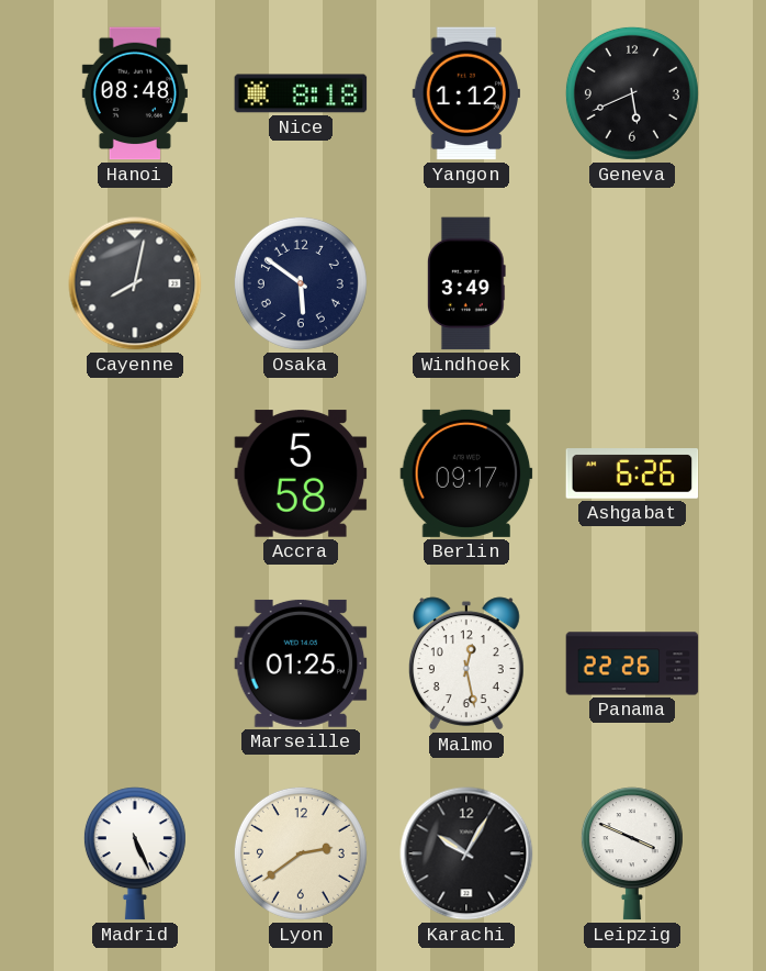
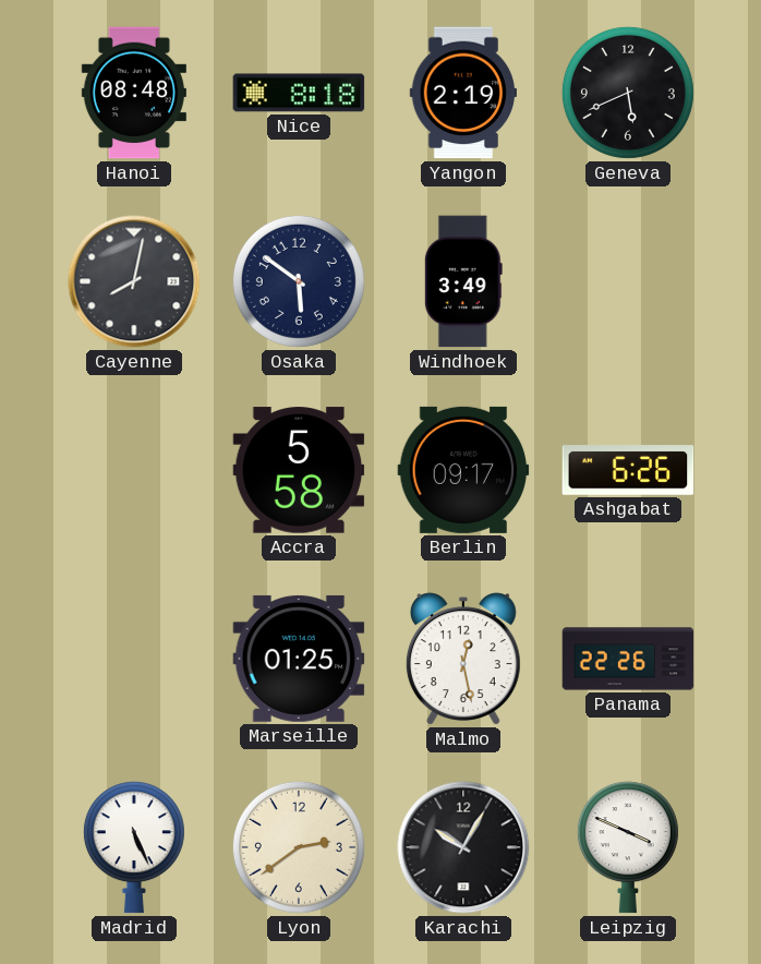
Yangon: 1:12 -> 2:19
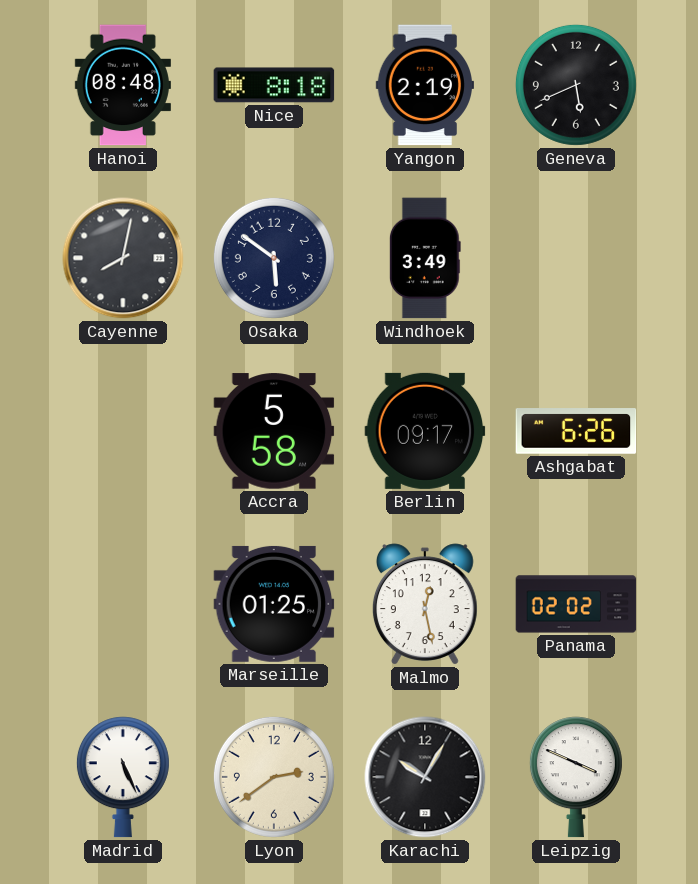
Panama: 22:26 -> 02:02
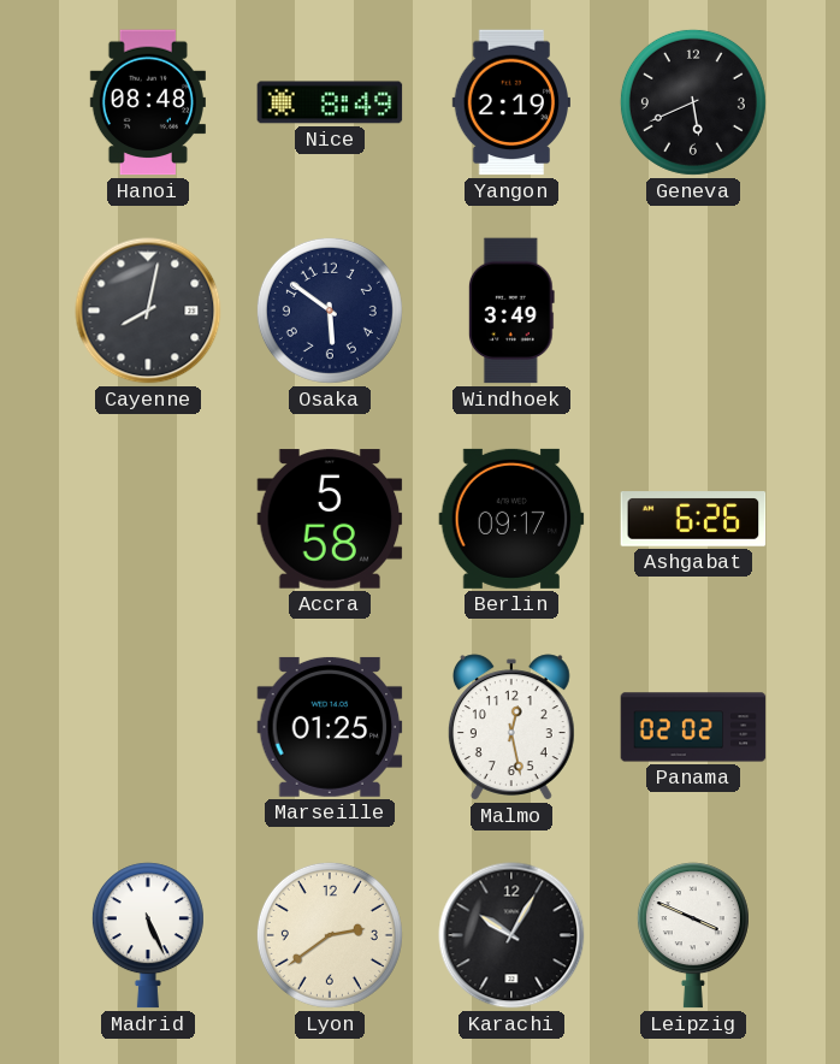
Nice: 8:18 -> 8:49
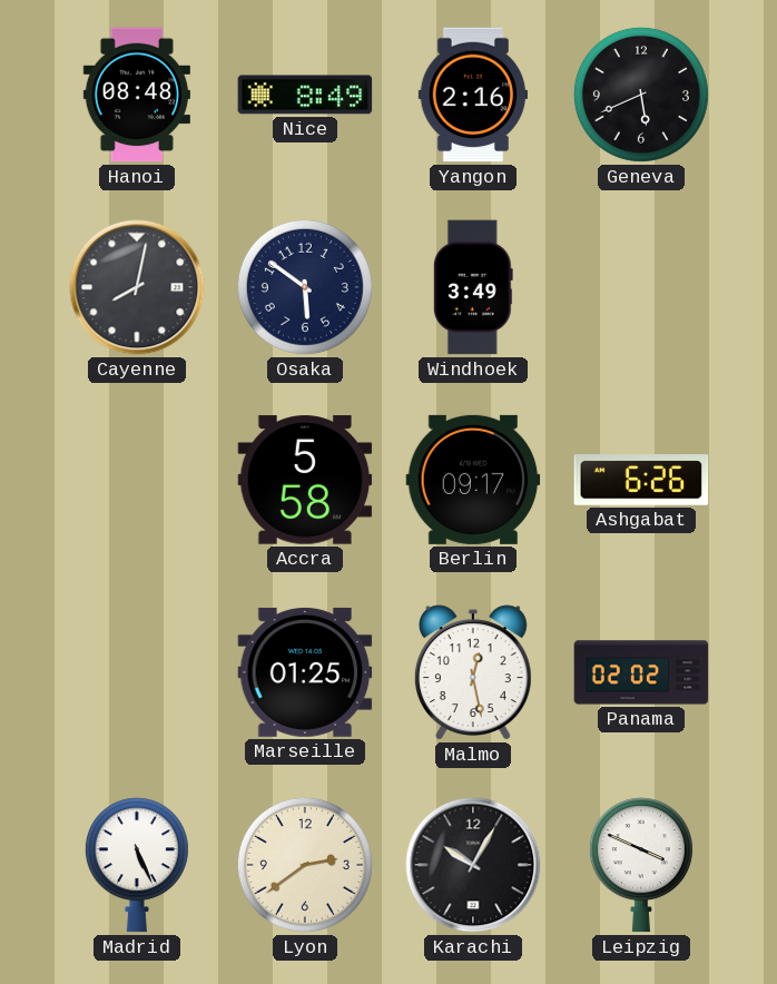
Yangon: 2:19 -> 2:16
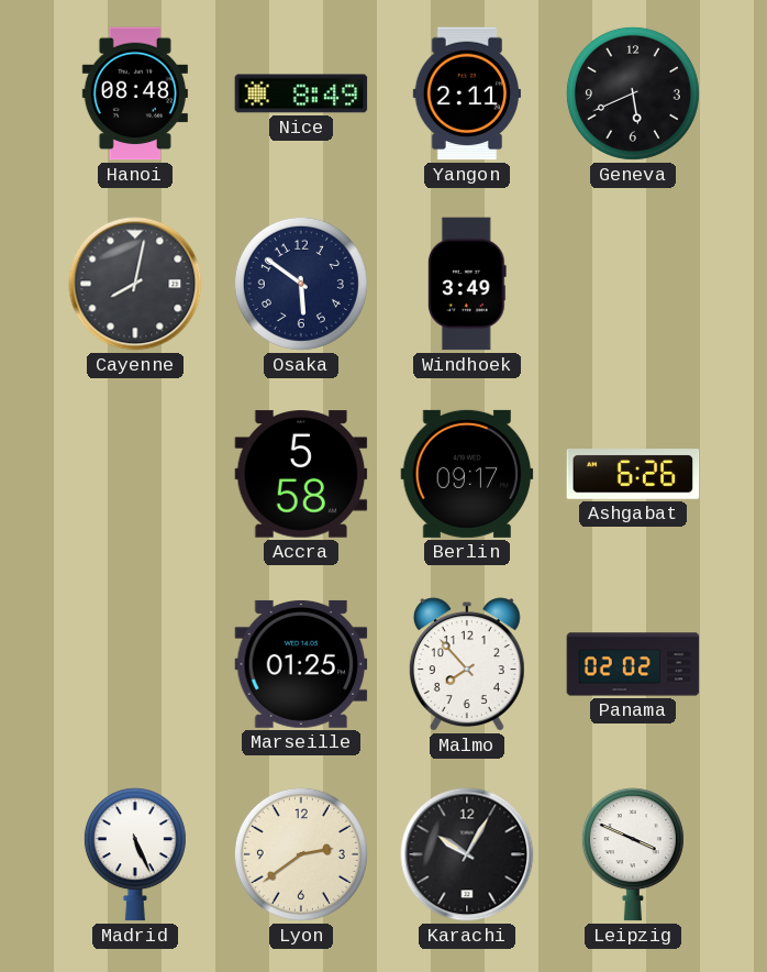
Yangon: 2:16 -> 2:11
Malmo: 12:28 -> 7:53
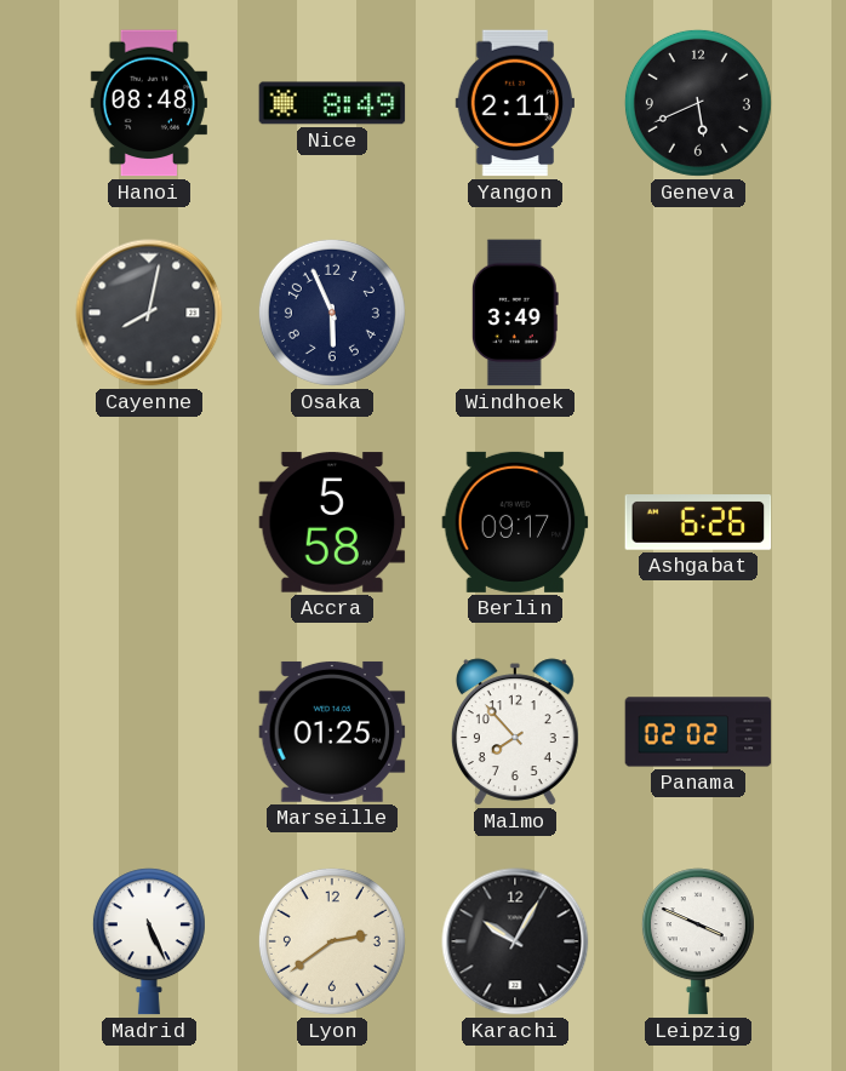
Osaka: 5:51 -> 5:56
